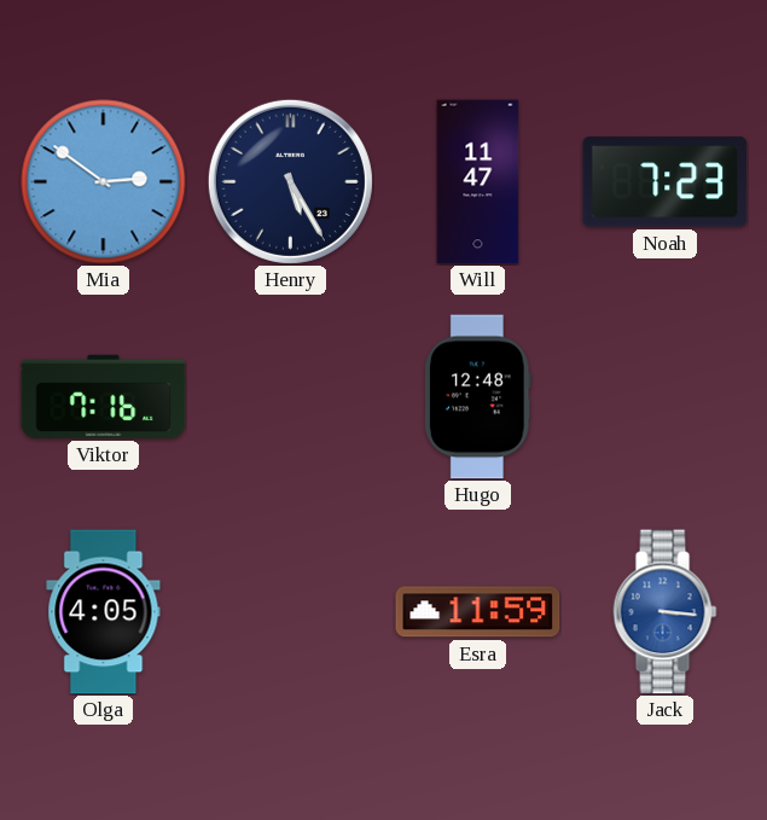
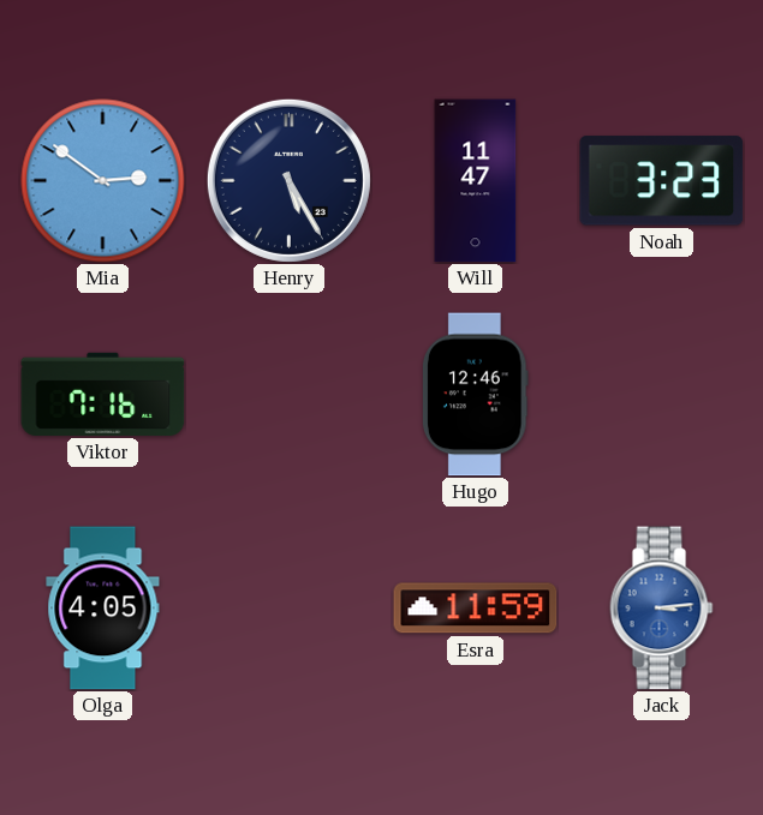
Noah: 7:23 -> 3:23
Hugo: 12:48 -> 12:46
Jack: 3:16 -> 3:14
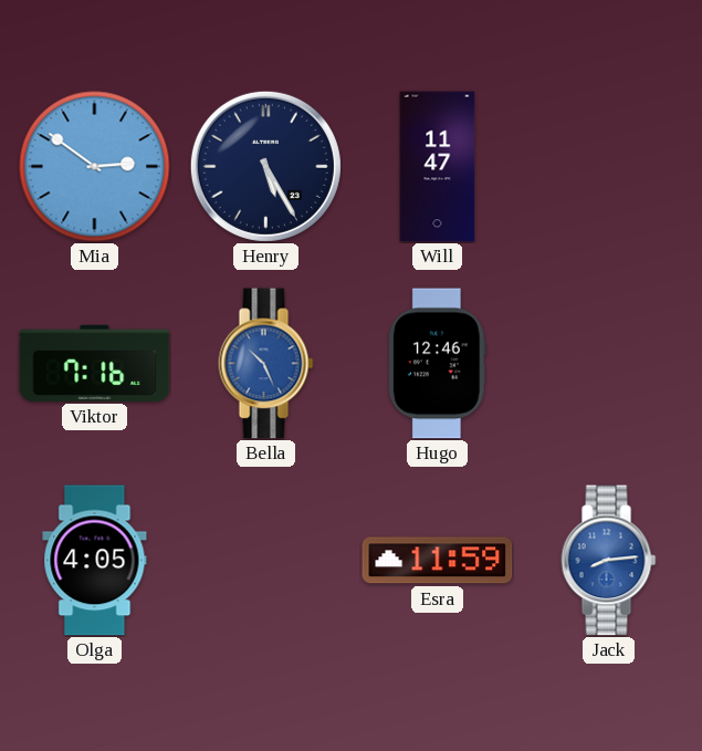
Noah: 3:23 -> none
Bella: none -> 10:26
Jack: 3:14 -> 8:14
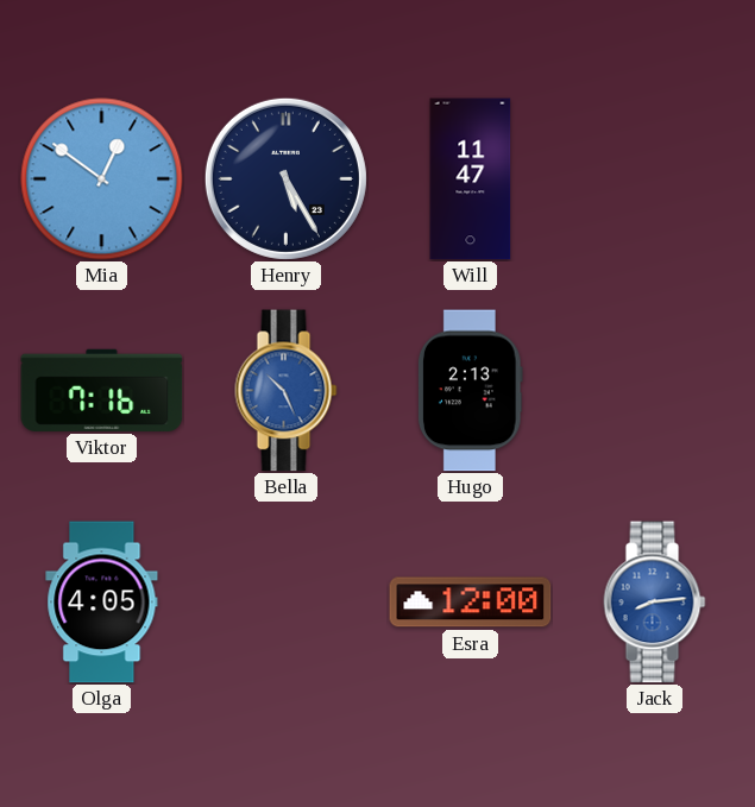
Mia: 2:51 -> 12:51
Hugo: 12:46 -> 2:13
Esra: 11:59 -> 12:00
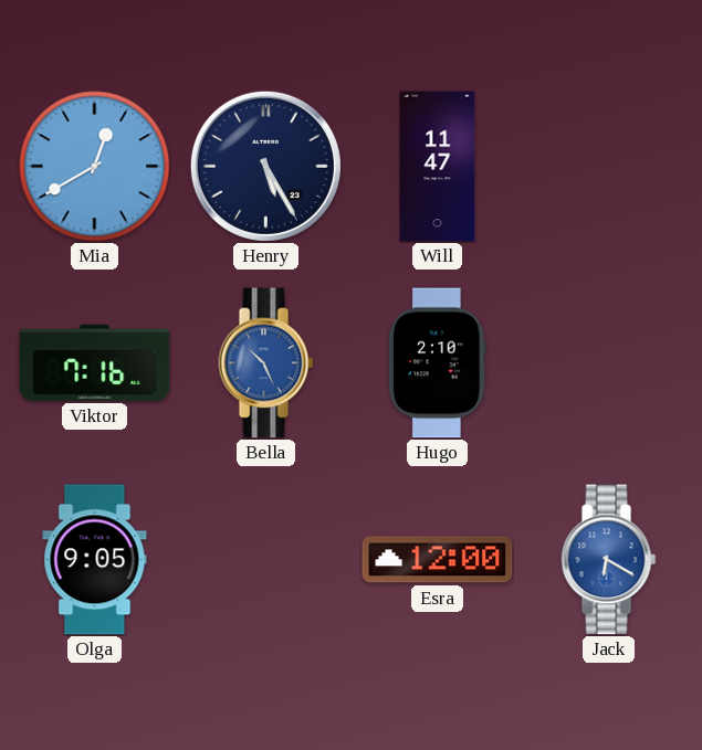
Mia: 12:51 -> 12:40
Hugo: 2:13 -> 2:10
Olga: 4:05 -> 9:05
Jack: 8:14 -> 6:20
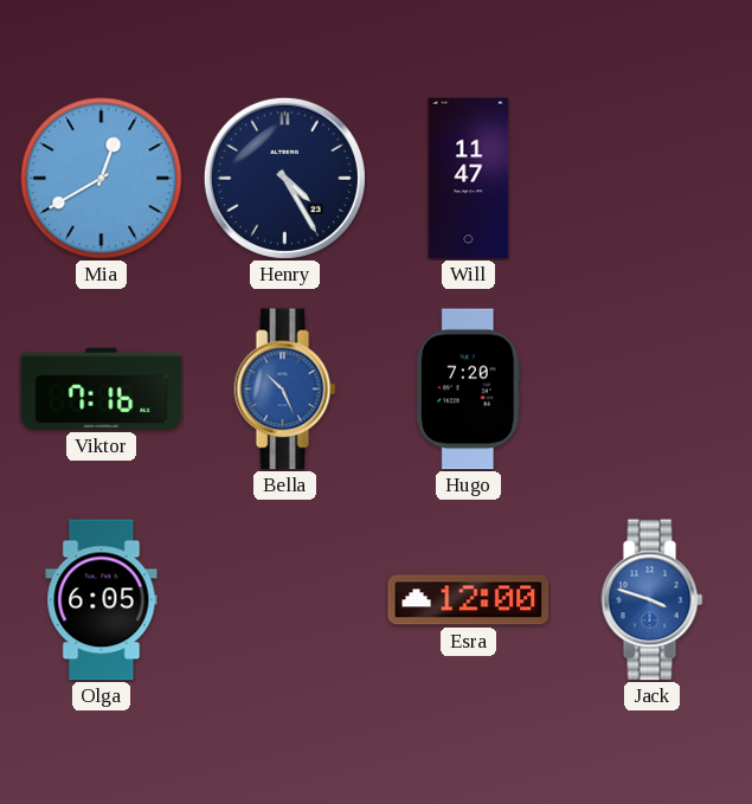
Henry: 5:25 -> 4:25
Hugo: 2:10 -> 7:20
Olga: 9:05 -> 6:05
Jack: 6:20 -> 3:48
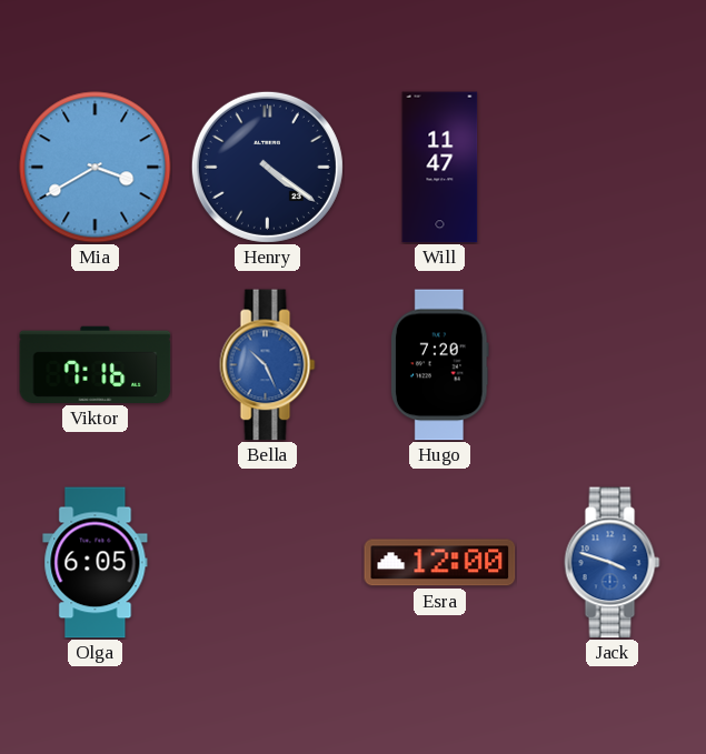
Mia: 12:40 -> 3:40
Henry: 4:25 -> 4:21
